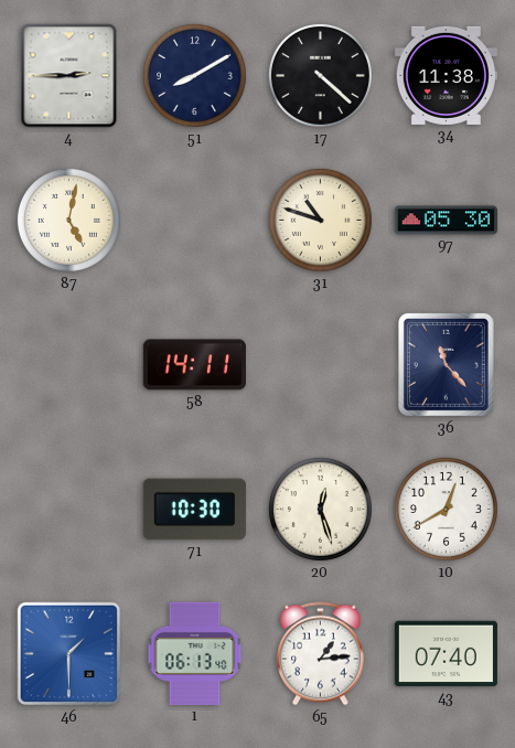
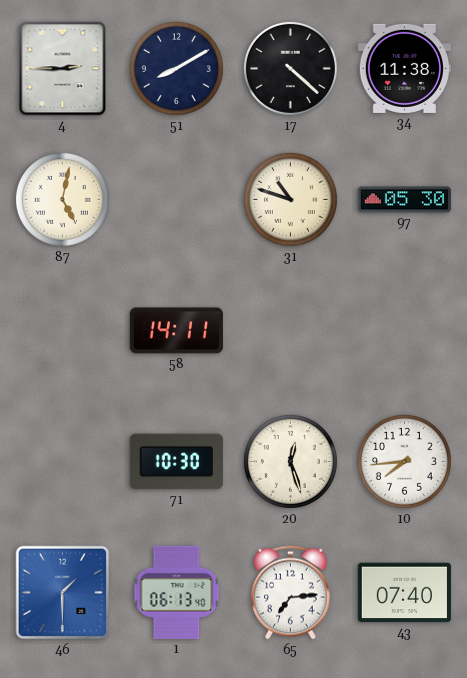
36: 11:23 -> none
10: 12:40 -> 7:44
65: 1:14 -> 7:14
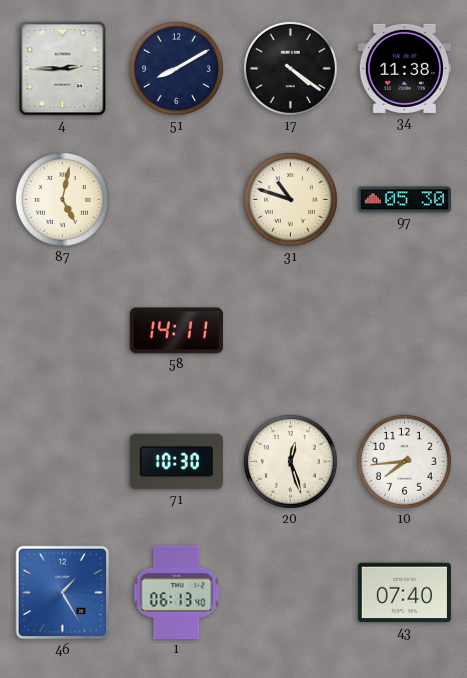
17: 4:22 -> 4:21
46: 1:30 -> 1:25
65: 7:14 -> none
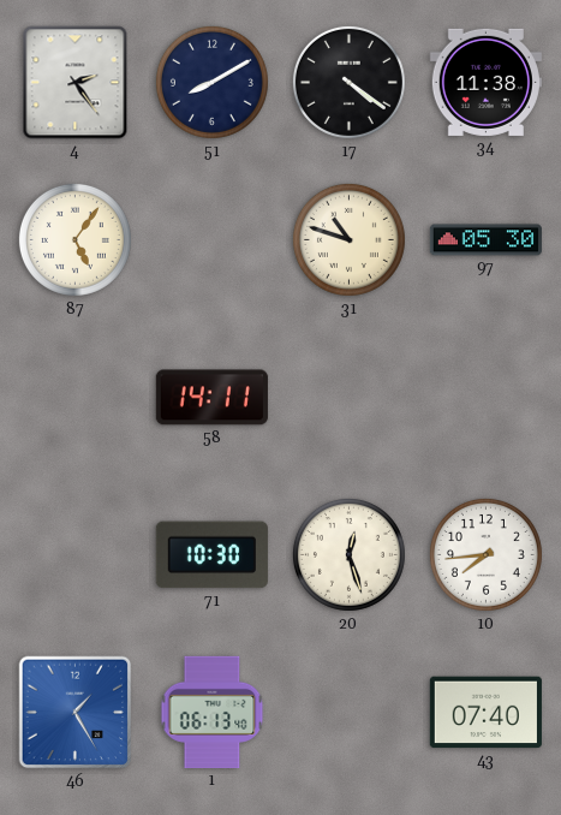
4: 2:45 -> 2:24
87: 5:02 -> 5:06
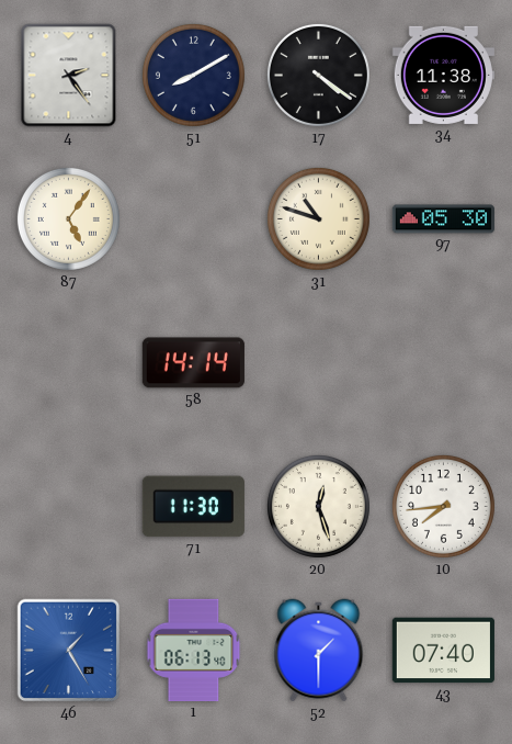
58: 14:11 -> 14:14
71: 10:30 -> 11:30
52: none -> 1:30
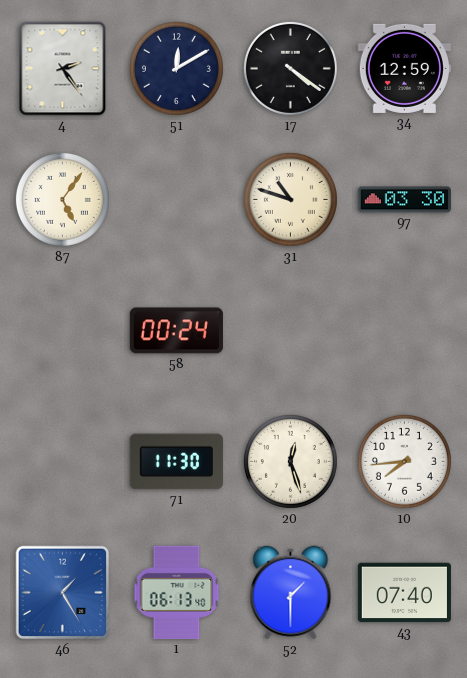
51: 8:10 -> 12:10
34: 11:38 -> 12:59
97: 05:30 -> 03:30
58: 14:14 -> 00:24
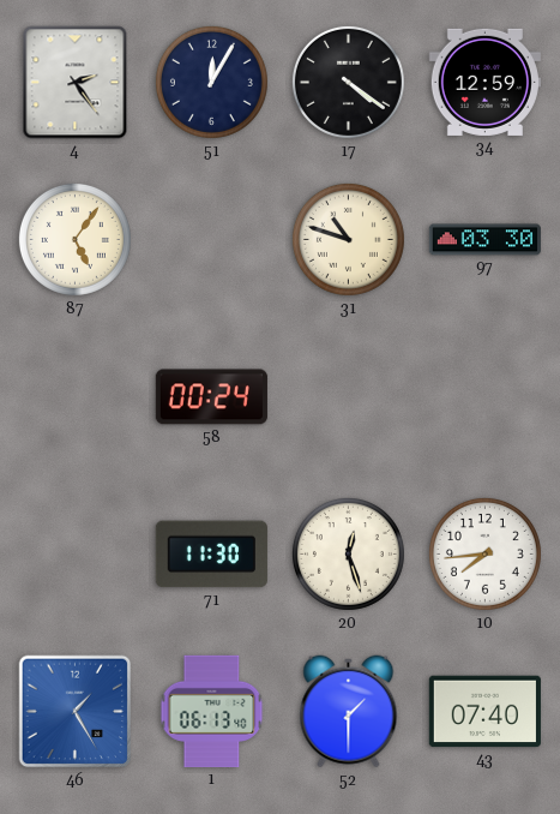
51: 12:10 -> 12:05
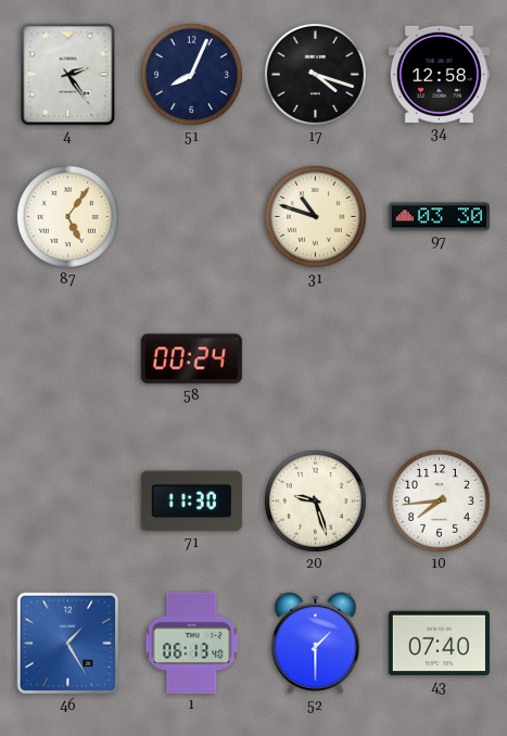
51: 12:05 -> 8:04
17: 4:21 -> 4:18
34: 12:59 -> 12:58
20: 12:27 -> 9:27
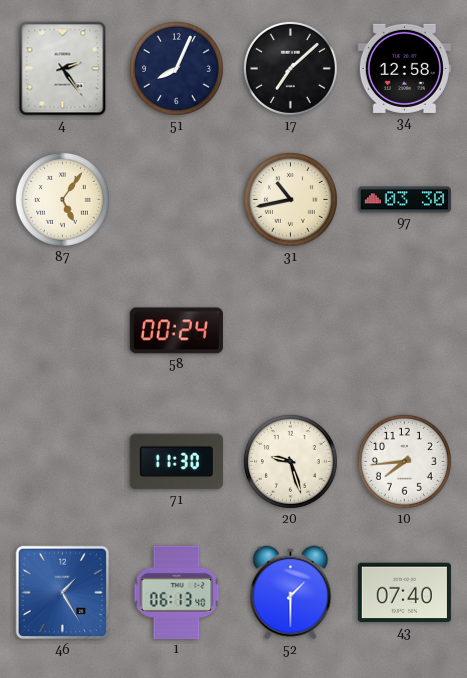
17: 4:18 -> 7:08
31: 10:48 -> 10:43
